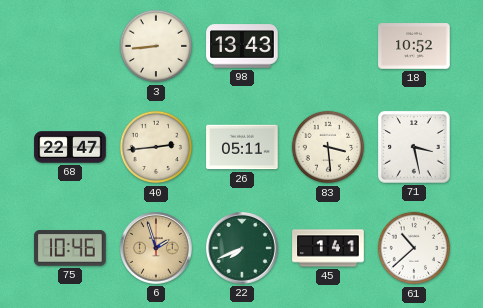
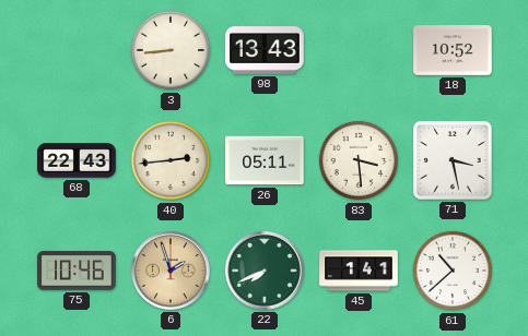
68: 22:47 -> 22:43
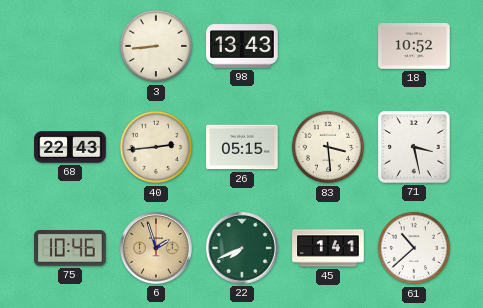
26: 05:11 -> 05:15
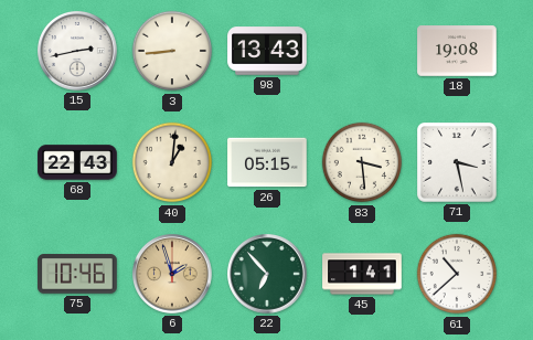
15: none -> 2:43
18: 10:52 -> 19:08
40: 2:44 -> 1:01
22: 7:41 -> 6:53
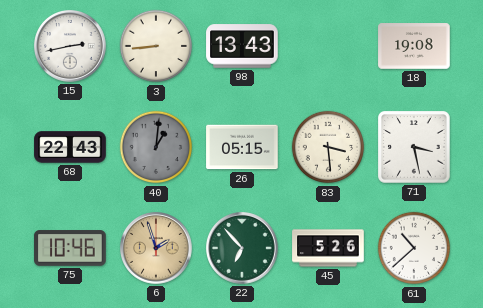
40 dial: cream -> grey
45: 1:41 -> 5:26
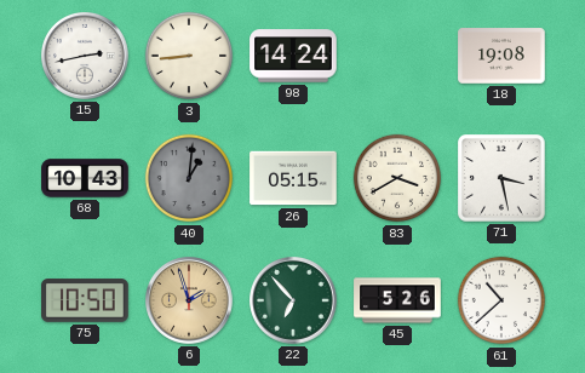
98: 13:43 -> 14:24
68: 22:43 -> 10:43
83: 3:29 -> 3:40
75: 10:46 -> 10:50
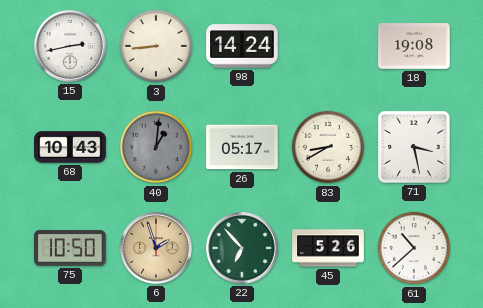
26: 05:15 -> 05:17
83: 3:40 -> 8:40
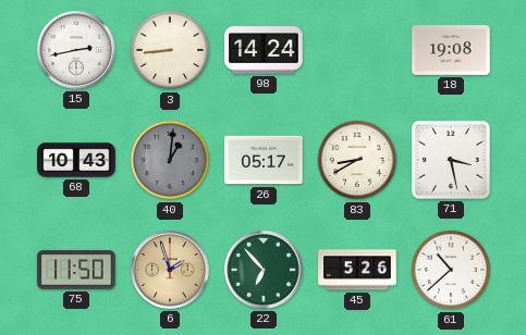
75: 10:50 -> 11:50
